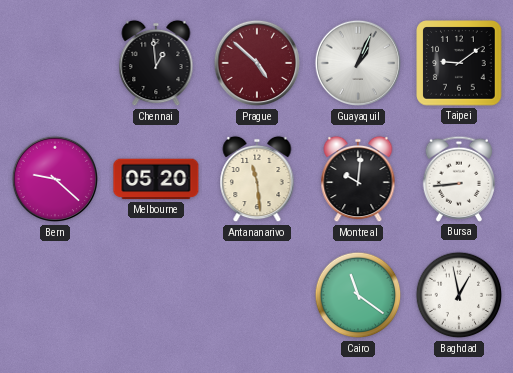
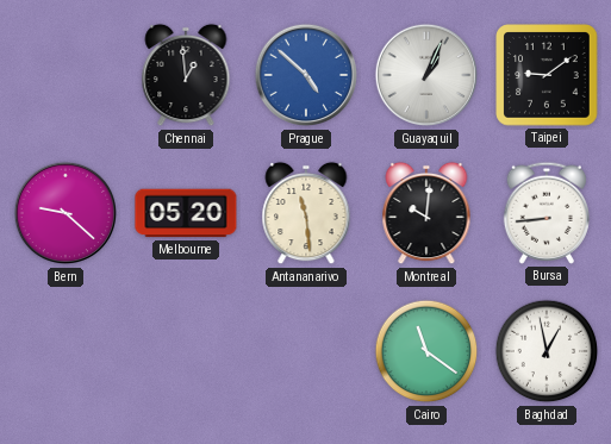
Prague dial: burgundy -> blue
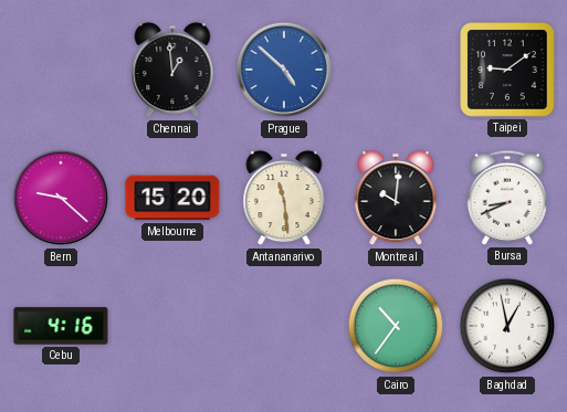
Guayaquil: 1:04 -> none
Melbourne: 05:20 -> 15:20
Bursa: 8:44 -> 8:41
Cebu: none -> 4:16
Cairo: 11:21 -> 10:36
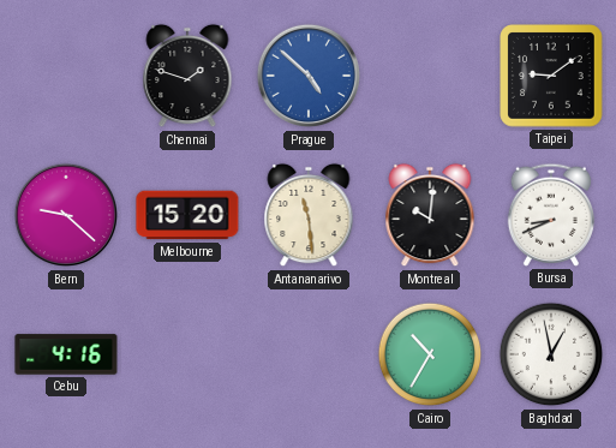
Chennai: 12:59 -> 1:48
Cairo: 10:36 -> 10:35
